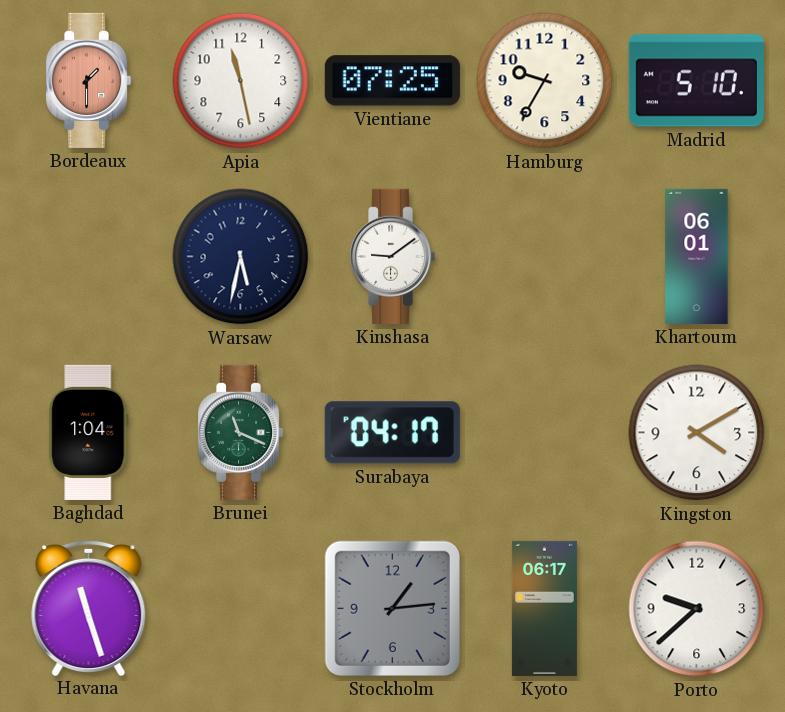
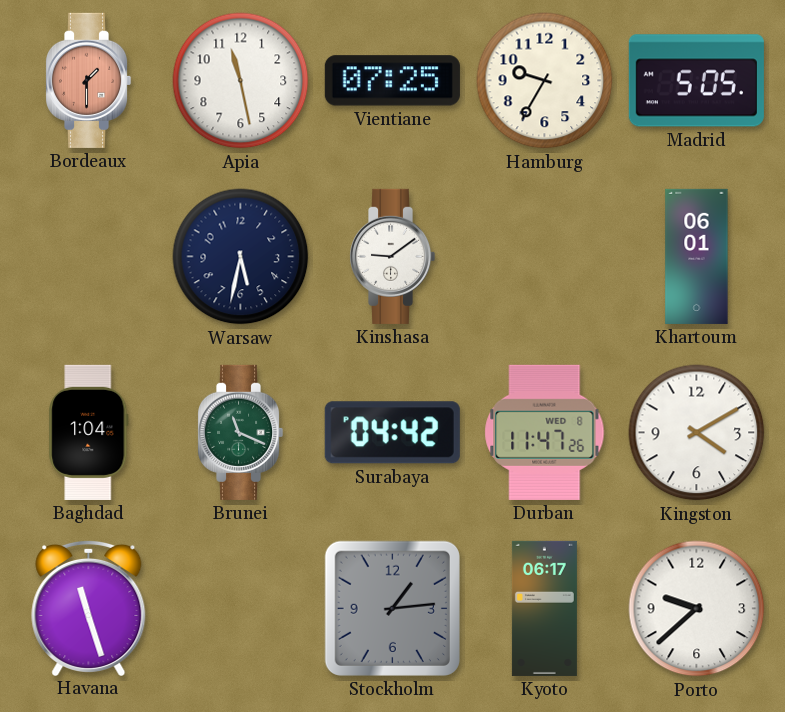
Madrid: 5:10 -> 5:05
Surabaya: 04:17 -> 04:42
Durban: none -> 11:47
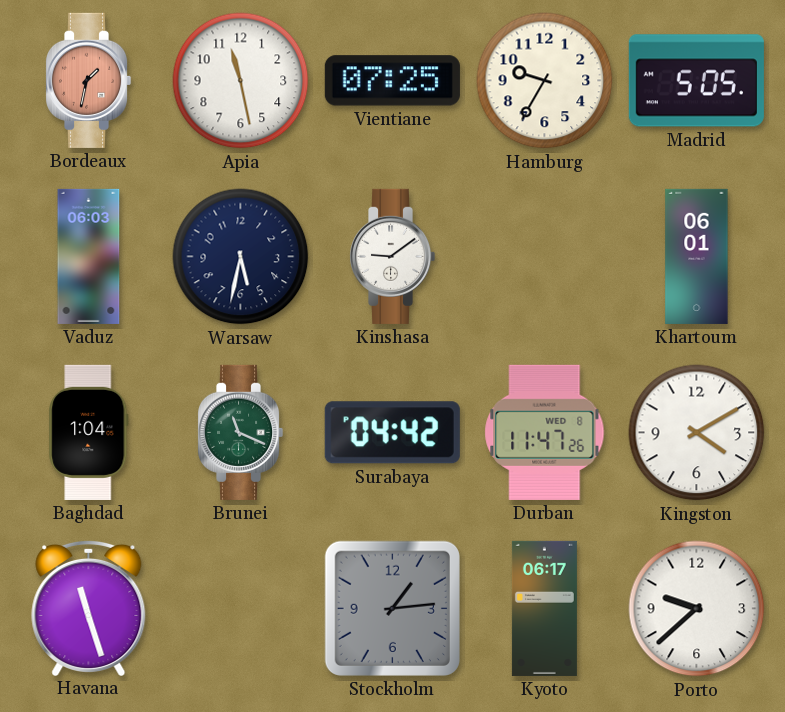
Bordeaux: 1:30 -> 1:32
Vaduz: none -> 06:03
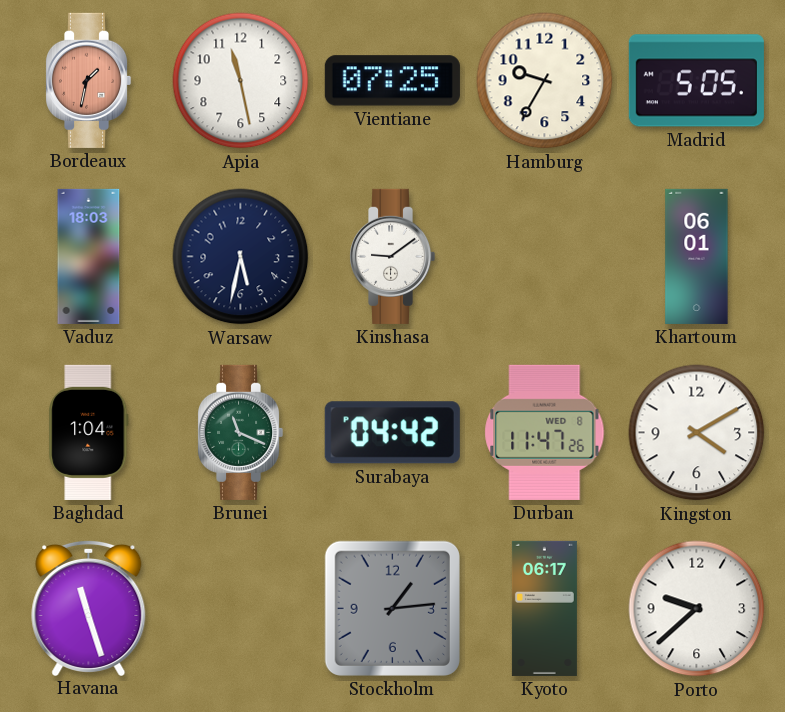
Vaduz: 06:03 -> 18:03
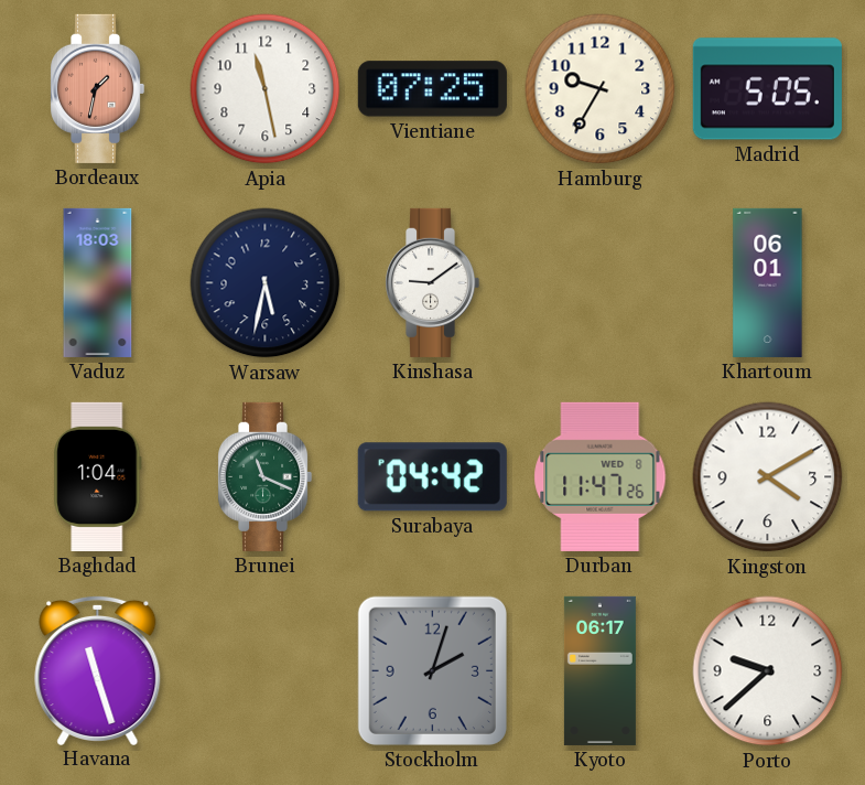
Stockholm: 1:14 -> 2:03
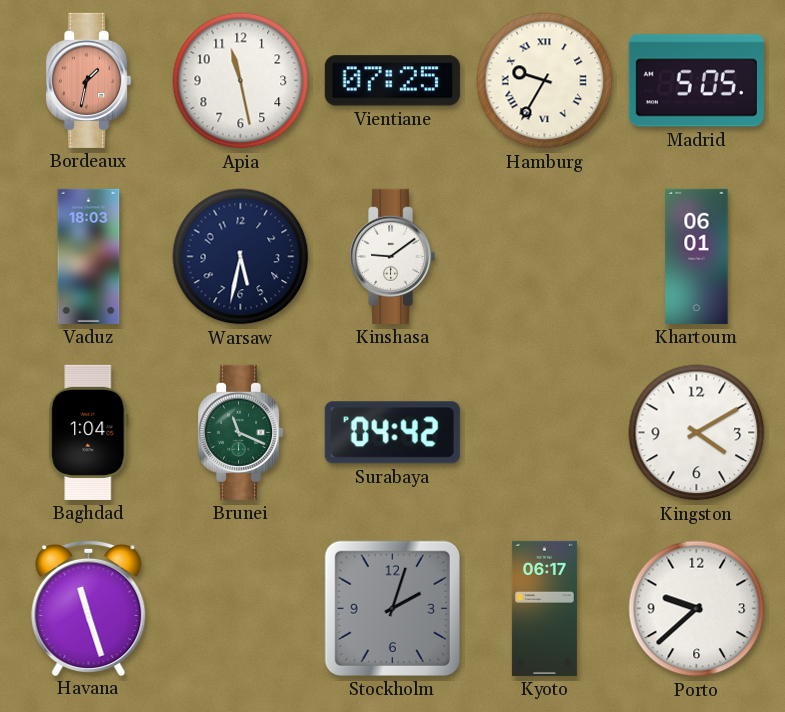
Hamburg numerals: Arabic -> Roman
Durban: 11:47 -> none
